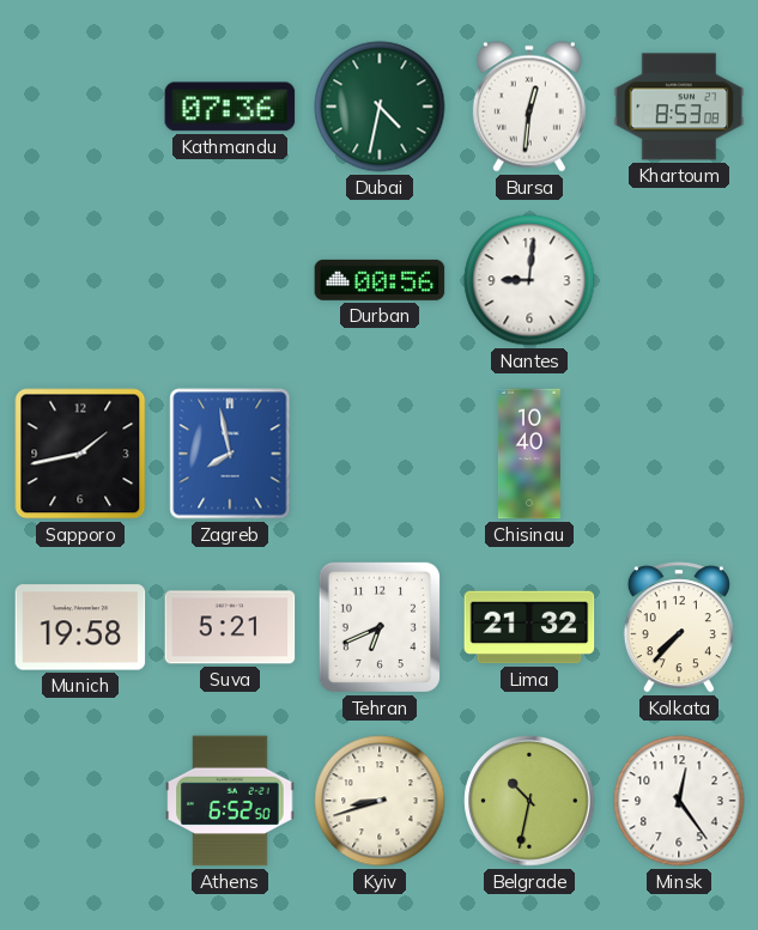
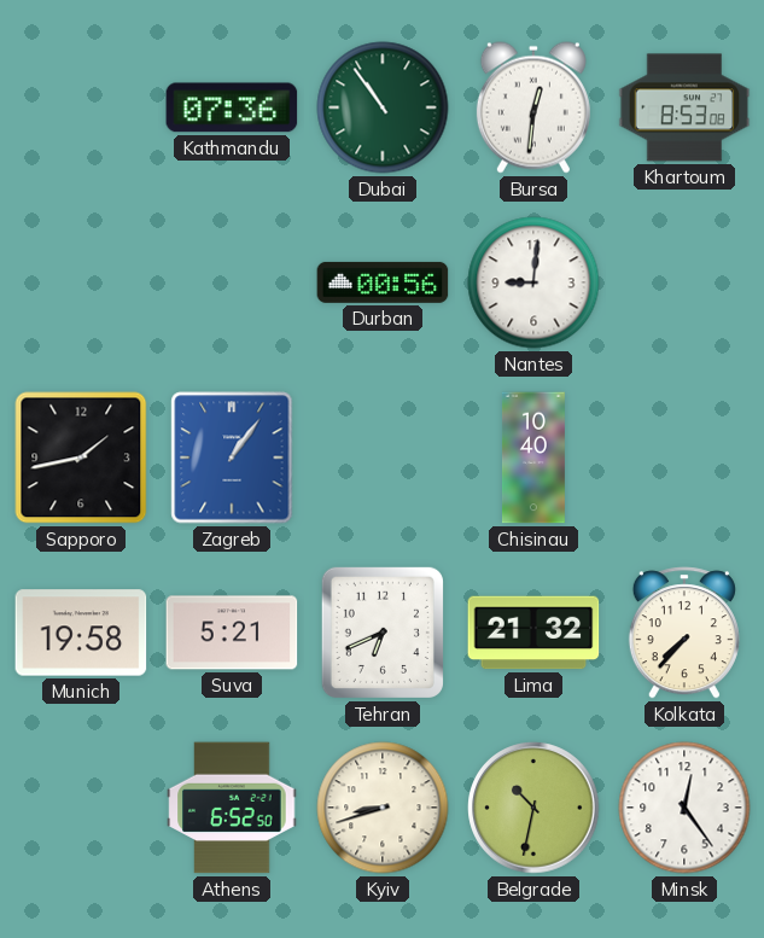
Dubai: 4:32 -> 10:54
Zagreb: 7:58 -> 1:06
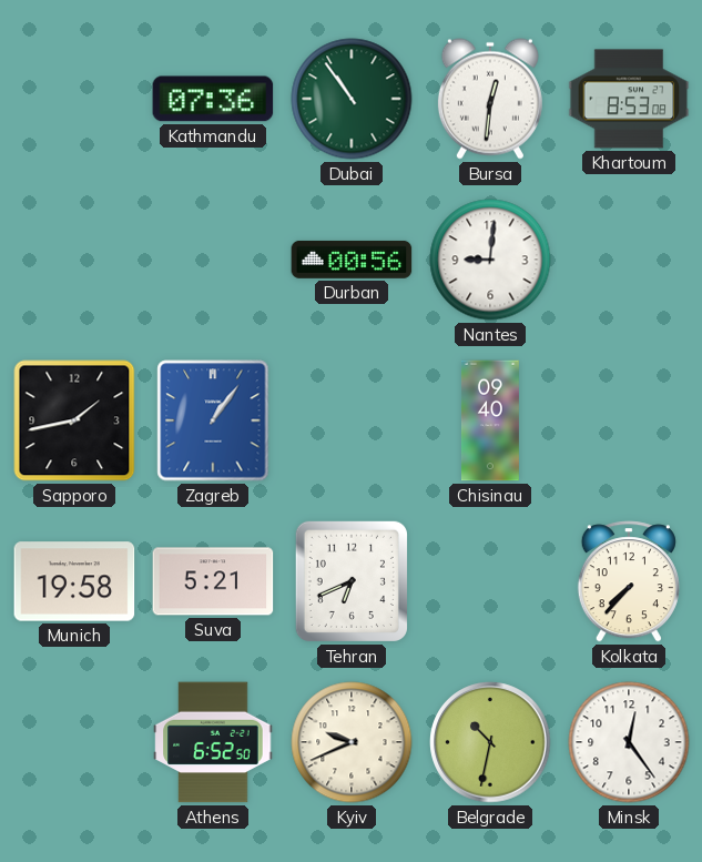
Chisinau: 10:40 -> 09:40
Lima: 21:32 -> none
Kyiv: 8:42 -> 9:41
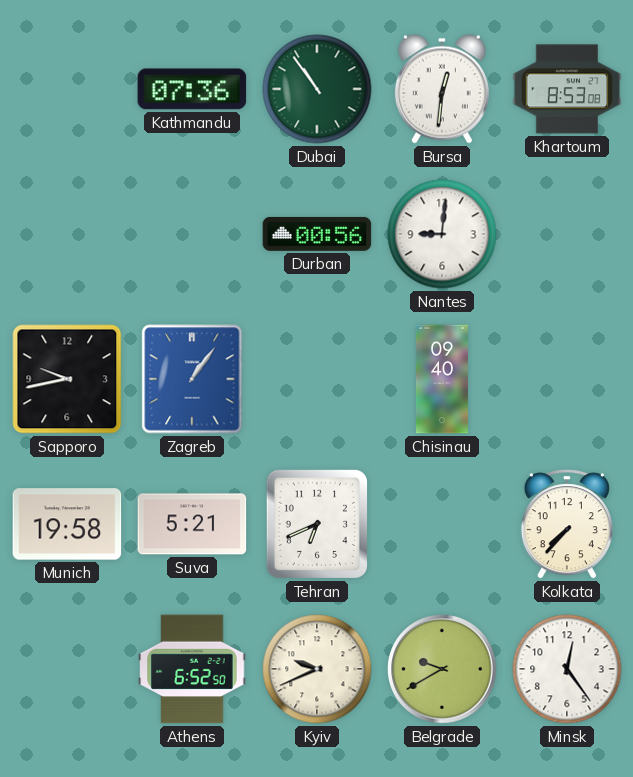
Sapporo: 1:43 -> 9:43
Belgrade: 10:32 -> 9:40
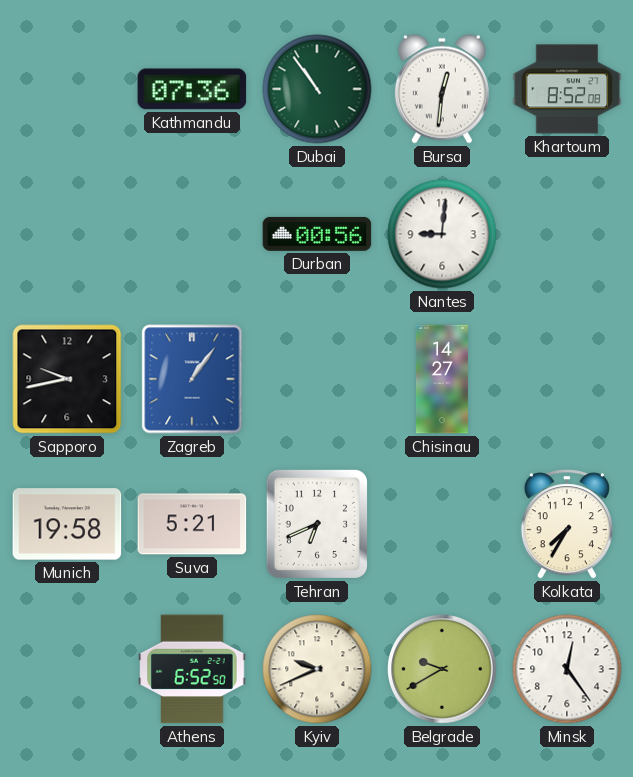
Khartoum: 8:53 -> 8:52
Chisinau: 09:40 -> 14:27
Kolkata: 7:37 -> 7:35
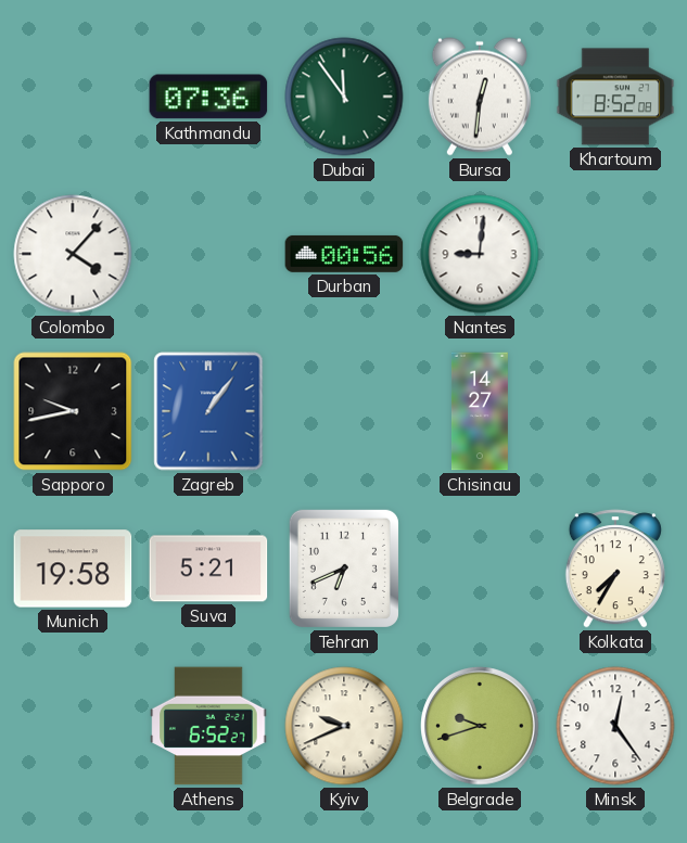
Dubai: 10:54 -> 11:54
Colombo: none -> 4:07
Athens: 6:52:50 -> 6:52:27
Belgrade: 9:40 -> 9:42
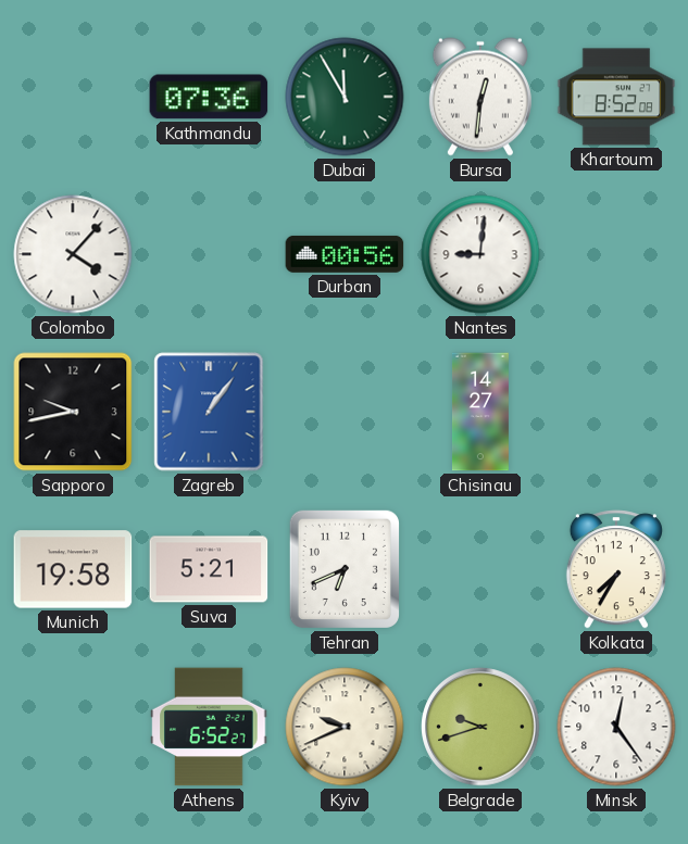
Dubai: 11:54 -> 11:55
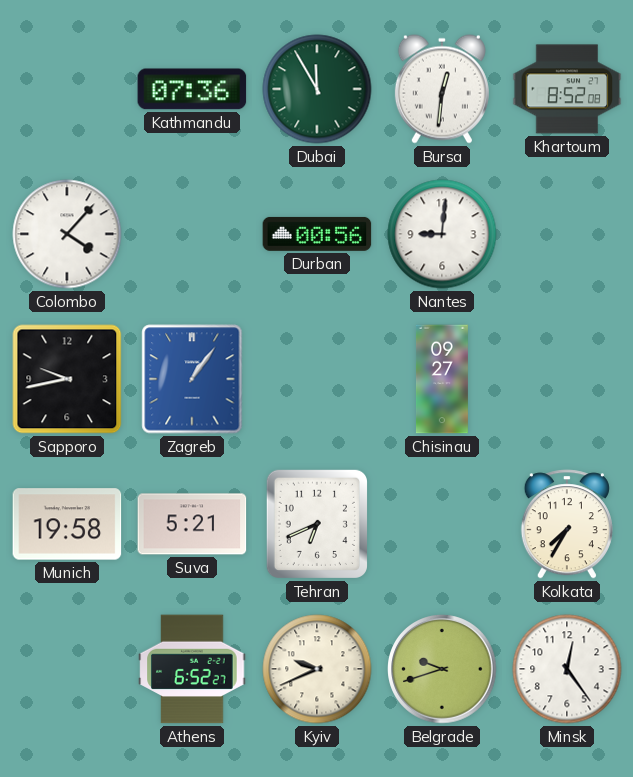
Chisinau: 14:27 -> 09:27
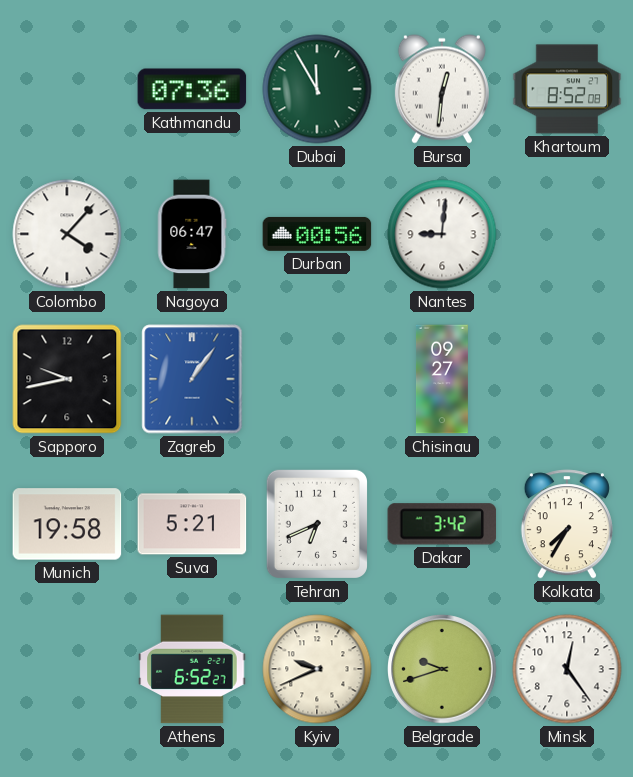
Nagoya: none -> 06:47
Dakar: none -> 3:42
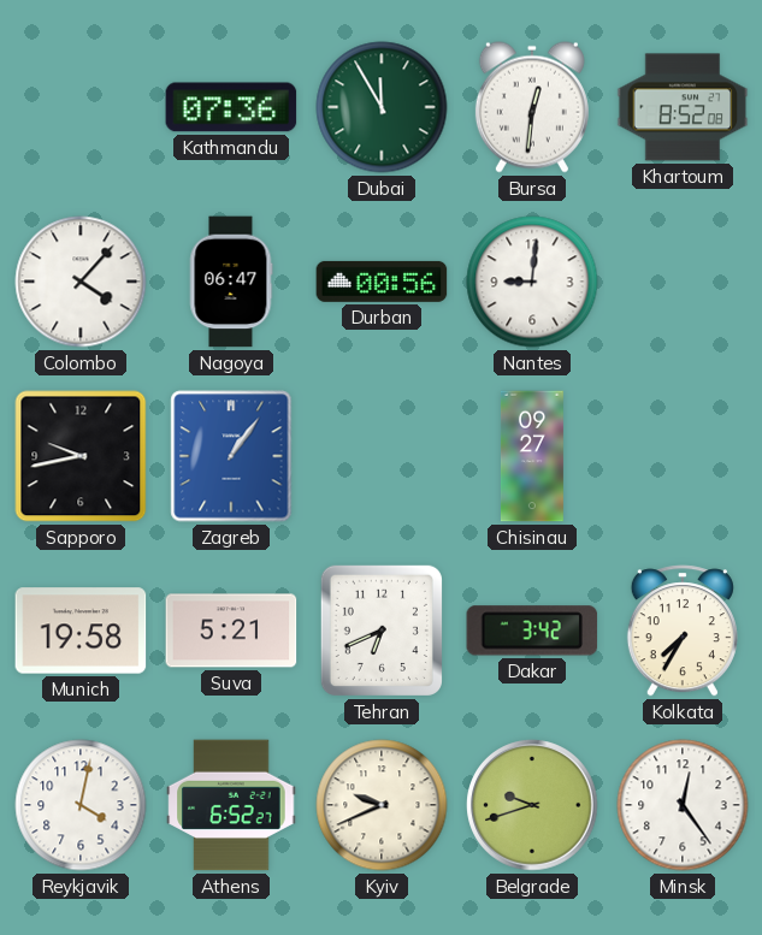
Reykjavik: none -> 4:02
